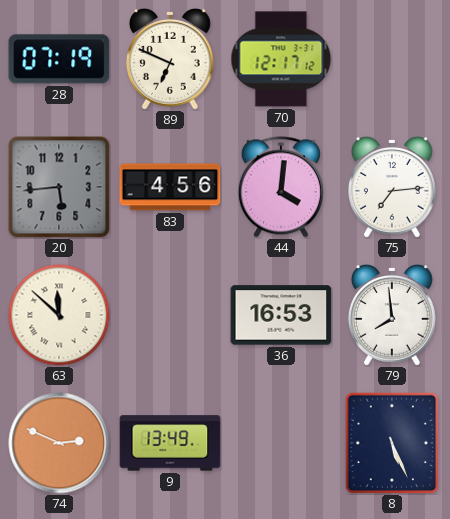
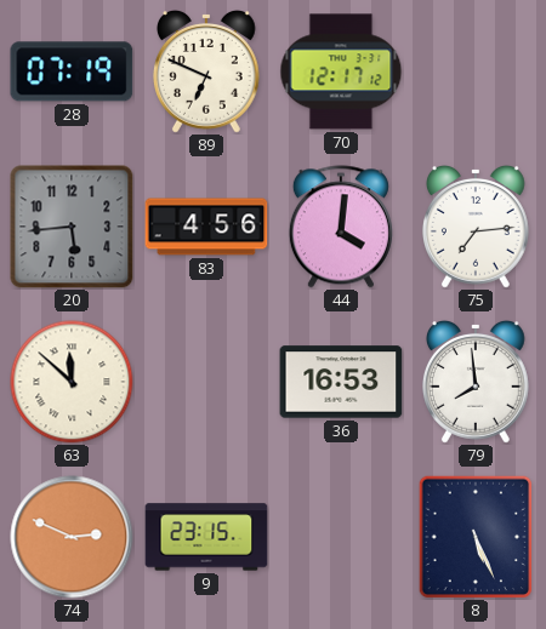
9: 13:49 -> 23:15
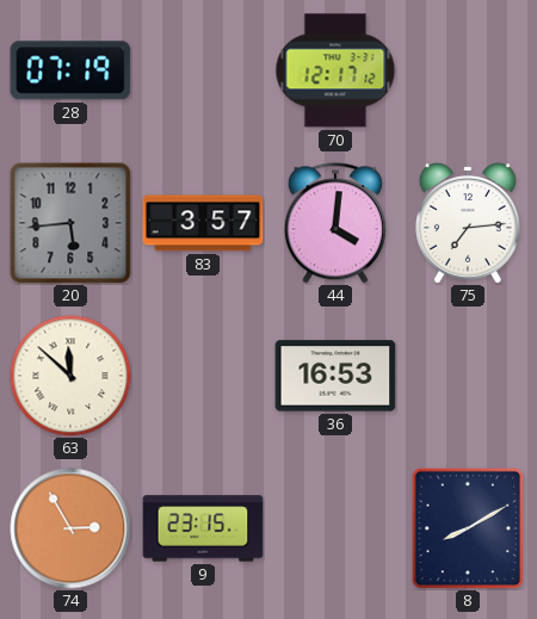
89: 6:49 -> none
83: 4:56 -> 3:57
79: 7:59 -> none
74: 2:49 -> 2:55
8: 5:26 -> 8:10
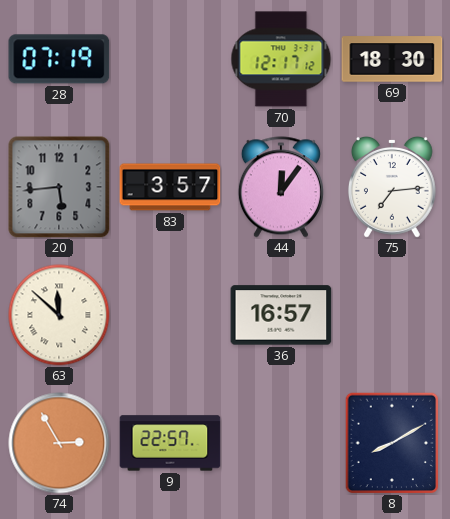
69: none -> 18:30
44: 4:01 -> 12:06
36: 16:53 -> 16:57
9: 23:15 -> 22:57
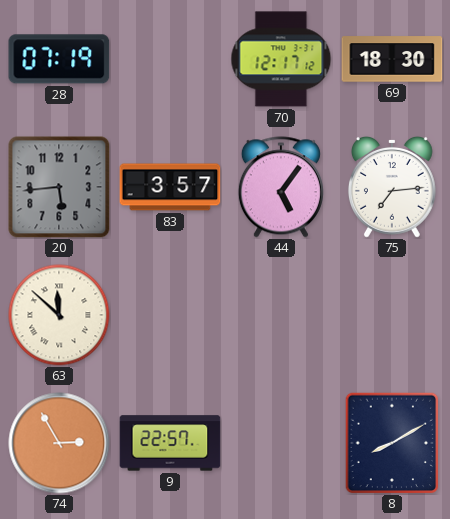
44: 12:06 -> 5:06
36: 16:57 -> none
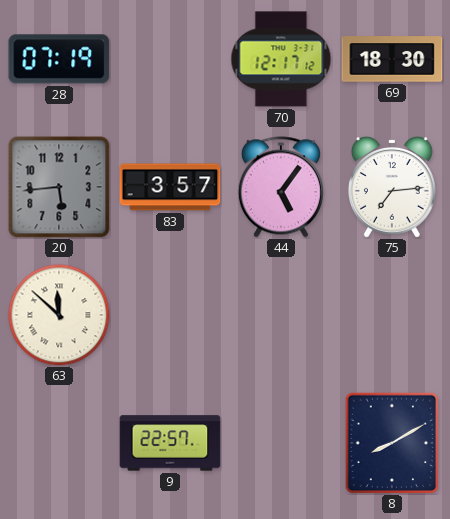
74: 2:55 -> none
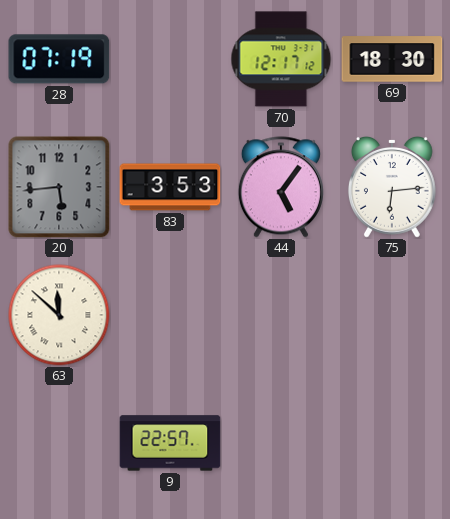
83: 3:57 -> 3:53
75: 7:14 -> 6:14
8: 8:10 -> none
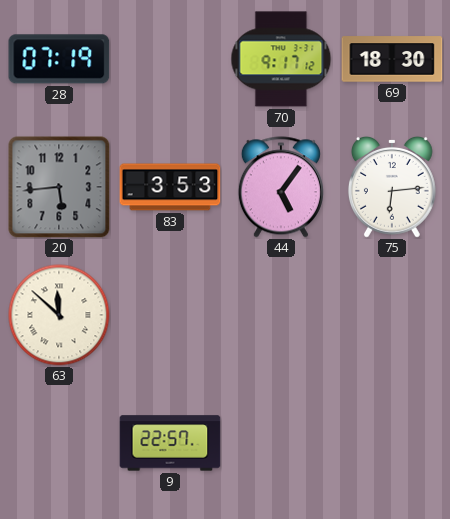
70: 12:17 -> 9:17
